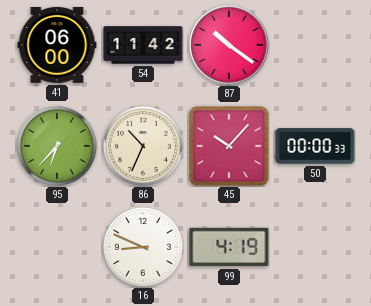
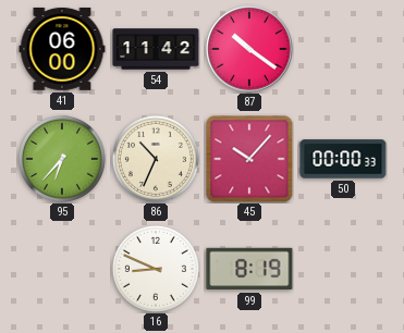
99: 4:19 -> 8:19
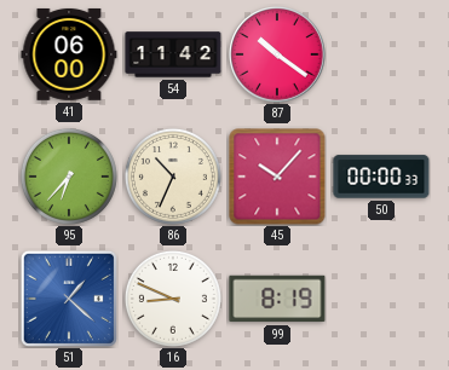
51: none -> 1:22
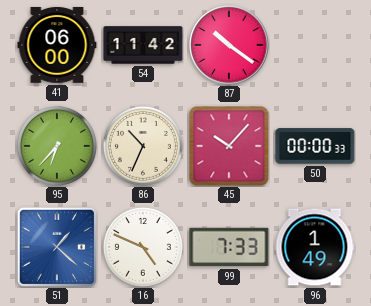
16: 8:49 -> 4:49
99: 8:19 -> 7:33
96: none -> 1:49
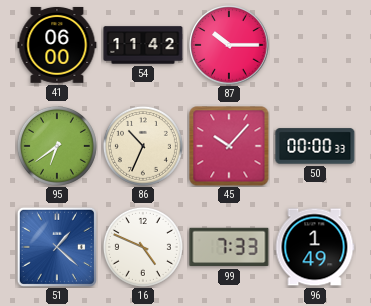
87: 10:21 -> 10:15
95: 6:37 -> 6:39
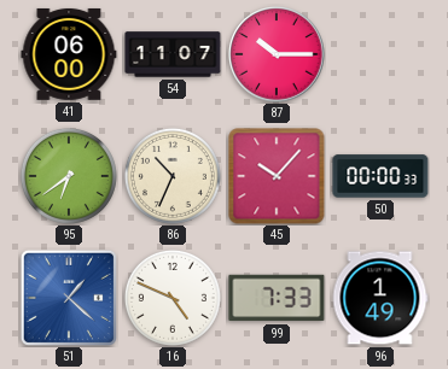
54: 11:42 -> 11:07
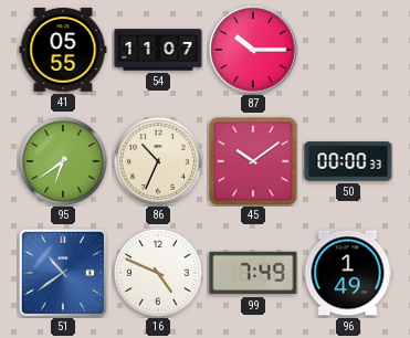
41: 06:00 -> 05:55
45: 10:07 -> 10:09
51: 1:22 -> 10:39
99: 7:33 -> 7:49
